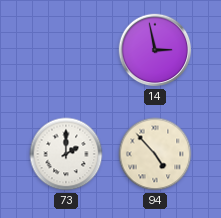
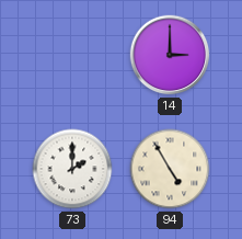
14: 2:58 -> 3:00
94: 4:53 -> 4:55
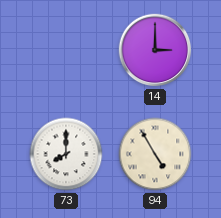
73: 2:00 -> 8:00
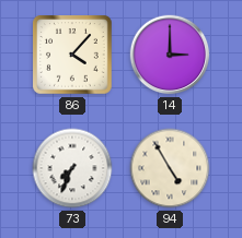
86: none -> 4:07
73: 8:00 -> 7:34
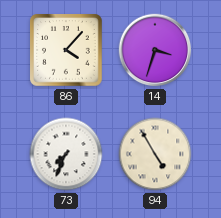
14: 3:00 -> 3:33
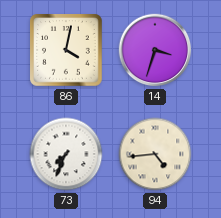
86: 4:07 -> 4:02
94: 4:55 -> 4:44
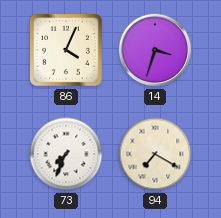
86: 4:02 -> 4:04
94: 4:44 -> 7:20
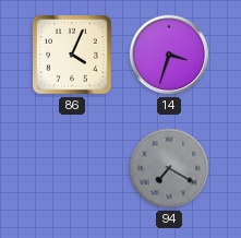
73: 7:34 -> none
94 dial: cream -> grey
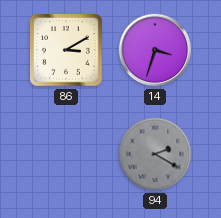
86: 4:04 -> 3:10
94: 7:20 -> 2:20
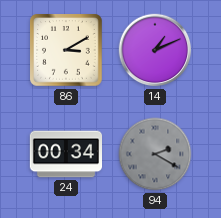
14: 3:33 -> 1:11
24: none -> 00:34
